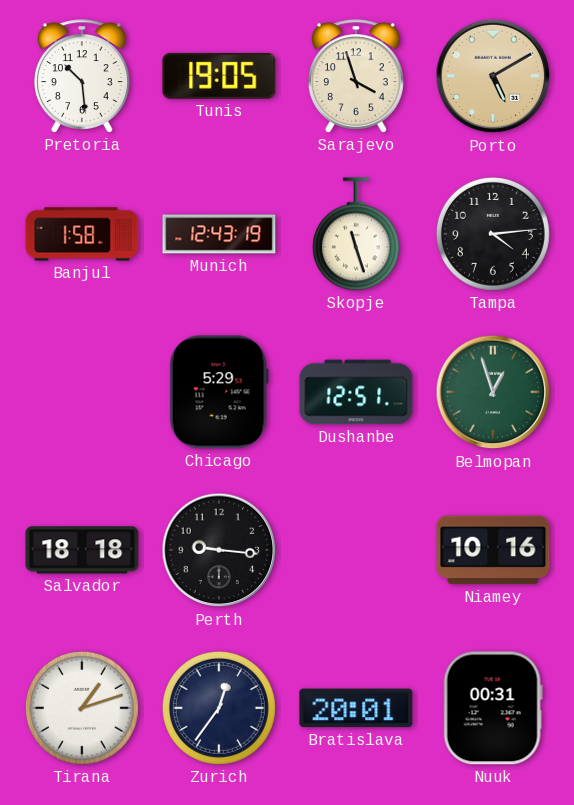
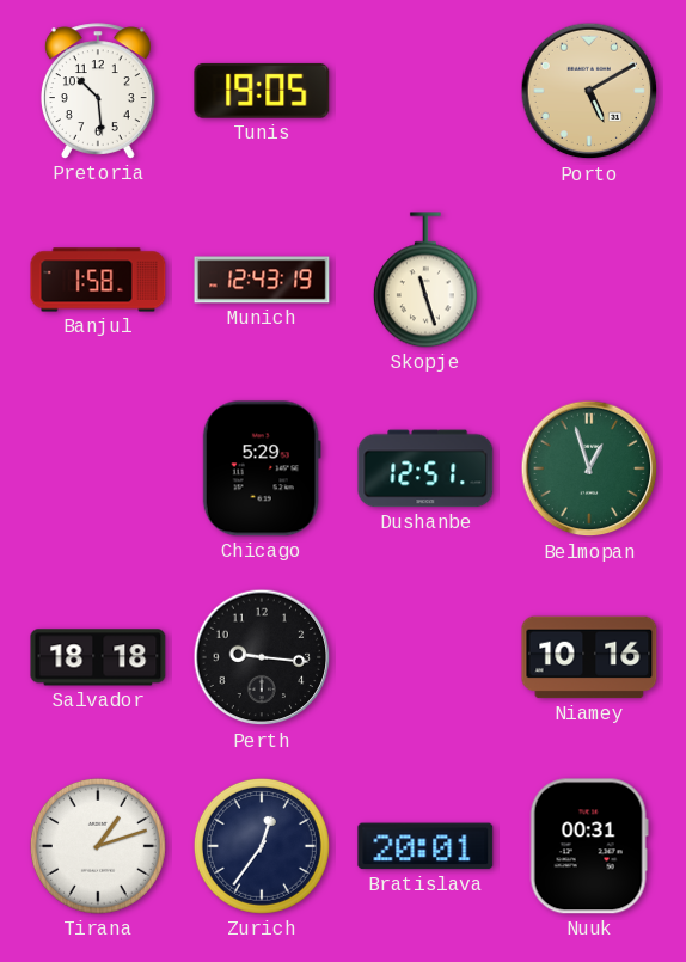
Sarajevo: 3:57 -> none
Tampa: 4:14 -> none
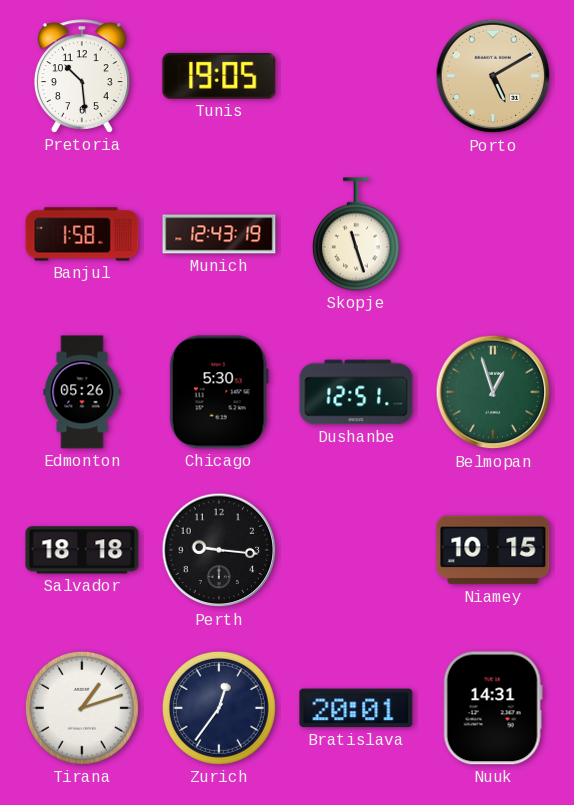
Edmonton: none -> 05:26
Chicago: 5:29 -> 5:30
Niamey: 10:16 -> 10:15
Nuuk: 00:31 -> 14:31
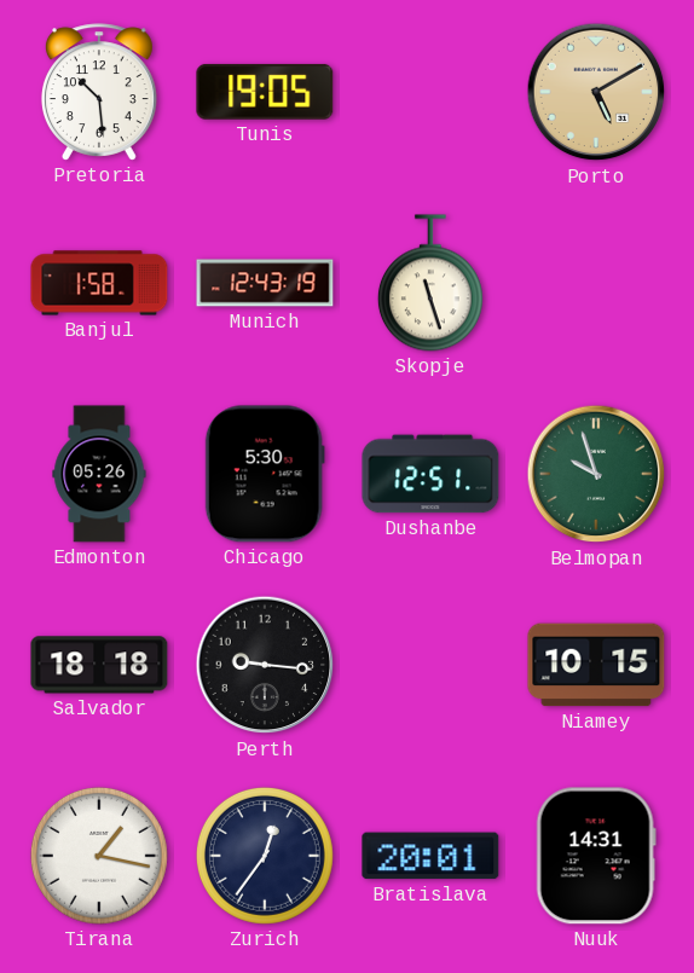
Belmopan: 12:57 -> 9:57
Tirana: 1:12 -> 1:17
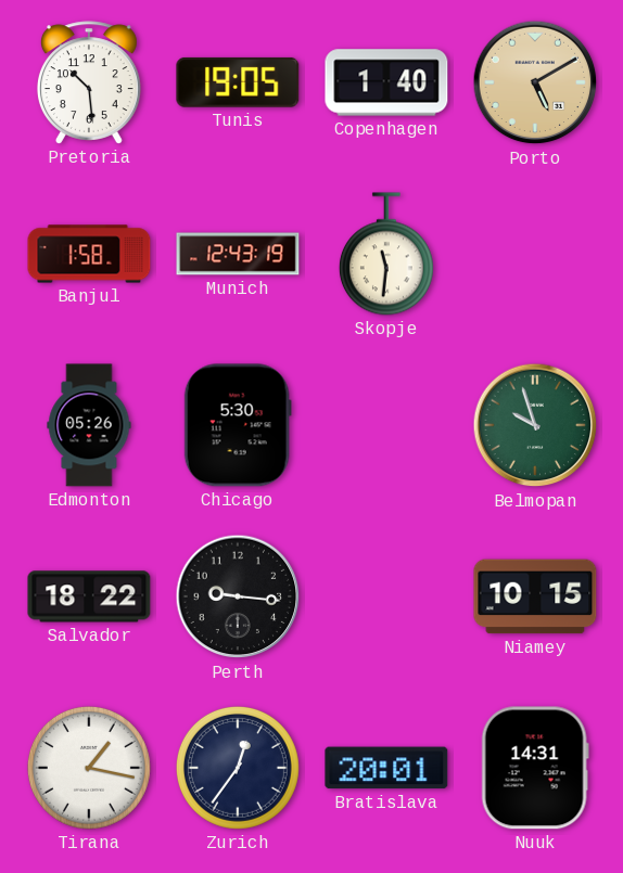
Copenhagen: none -> 1:40
Skopje: 11:27 -> 11:31
Dushanbe: 12:51 -> none
Salvador: 18:18 -> 18:22
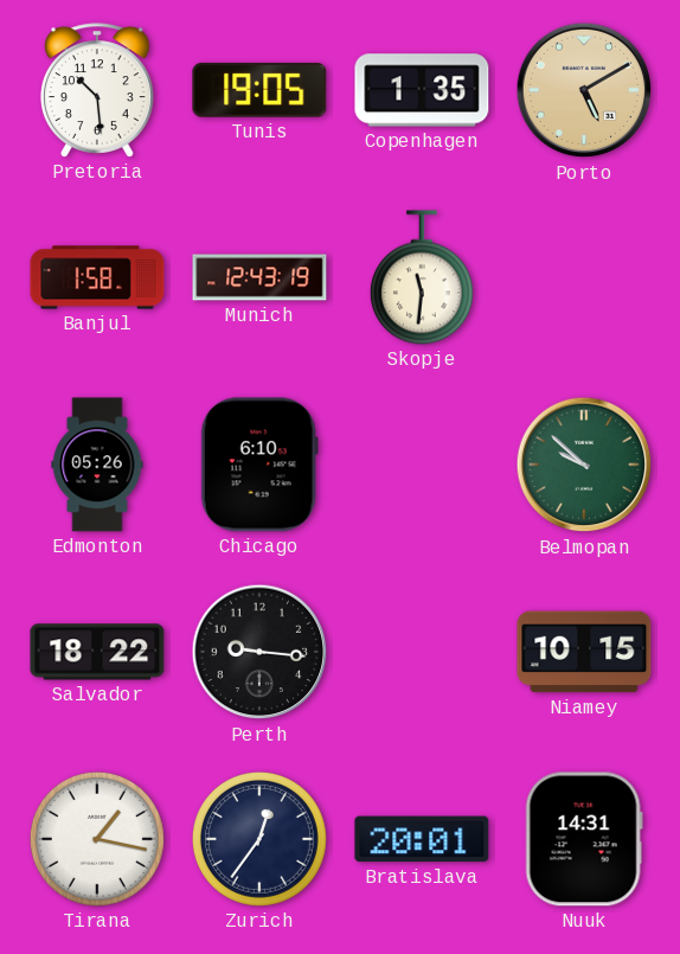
Copenhagen: 1:40 -> 1:35
Chicago: 5:30 -> 6:10
Belmopan: 9:57 -> 9:52
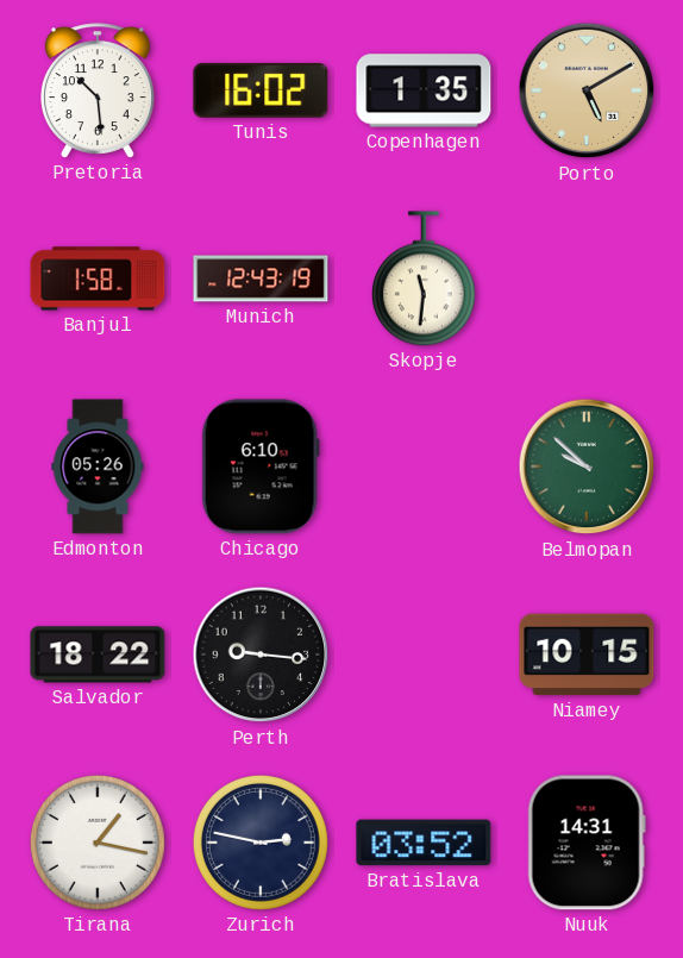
Tunis: 19:05 -> 16:02
Zurich: 12:36 -> 2:47
Bratislava: 20:01 -> 03:52
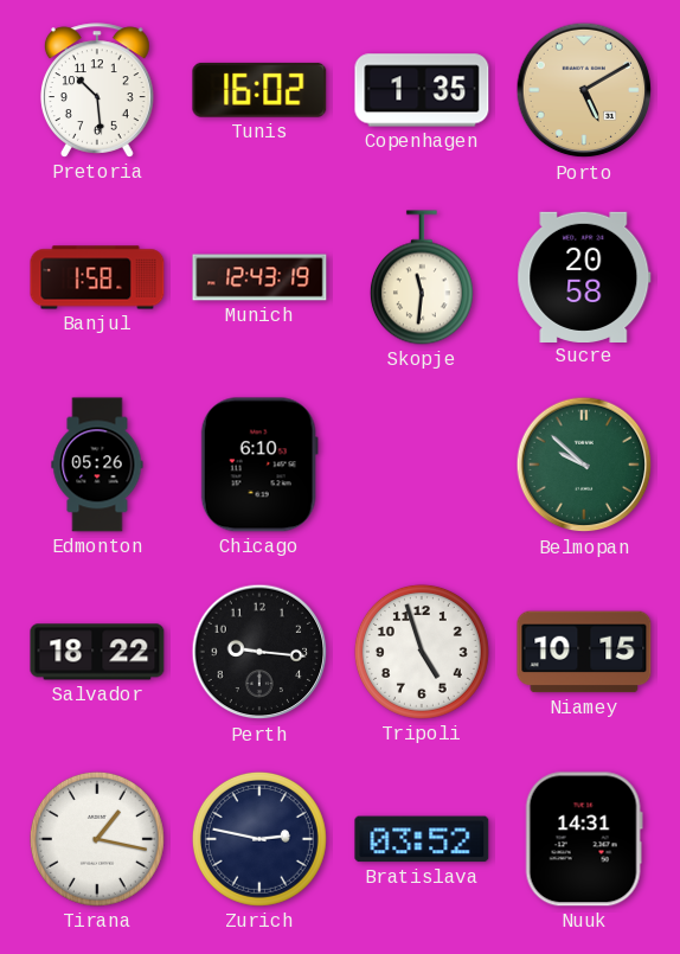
Sucre: none -> 20:58
Tripoli: none -> 4:57
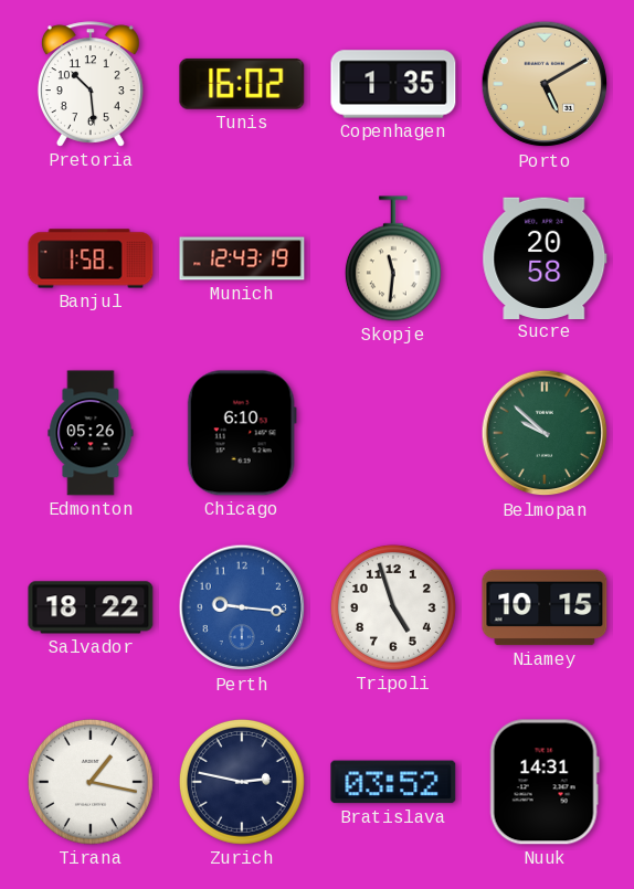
Perth dial: black -> blue
